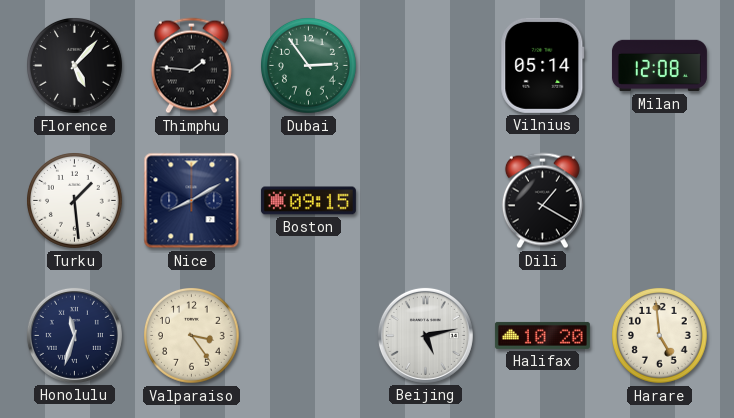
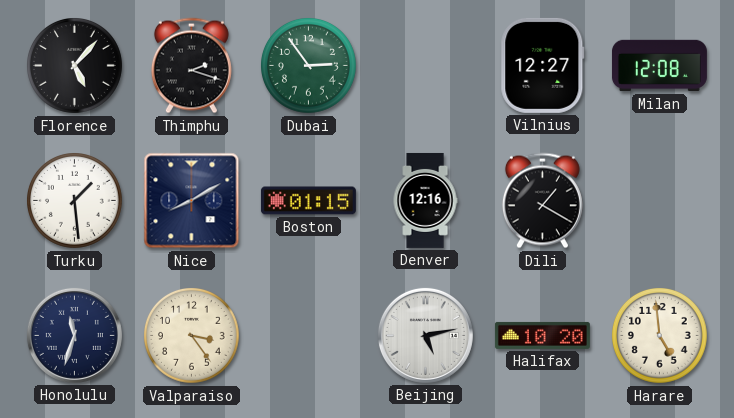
Thimphu: 1:46 -> 2:18
Vilnius: 05:14 -> 12:27
Boston: 09:15 -> 01:15
Denver: none -> 12:16
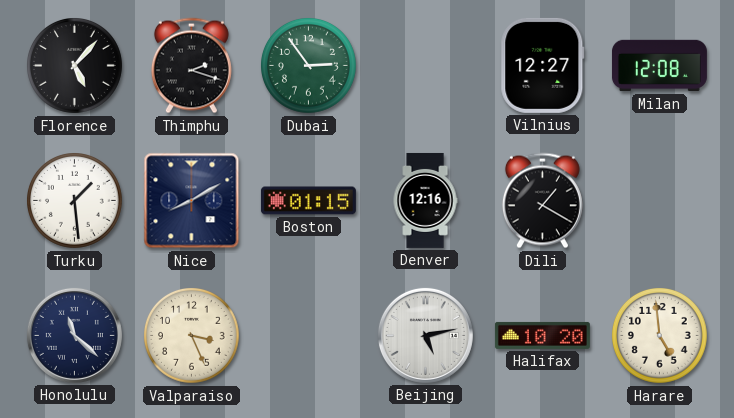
Honolulu: 11:33 -> 11:22
Valparaiso: 3:24 -> 3:26
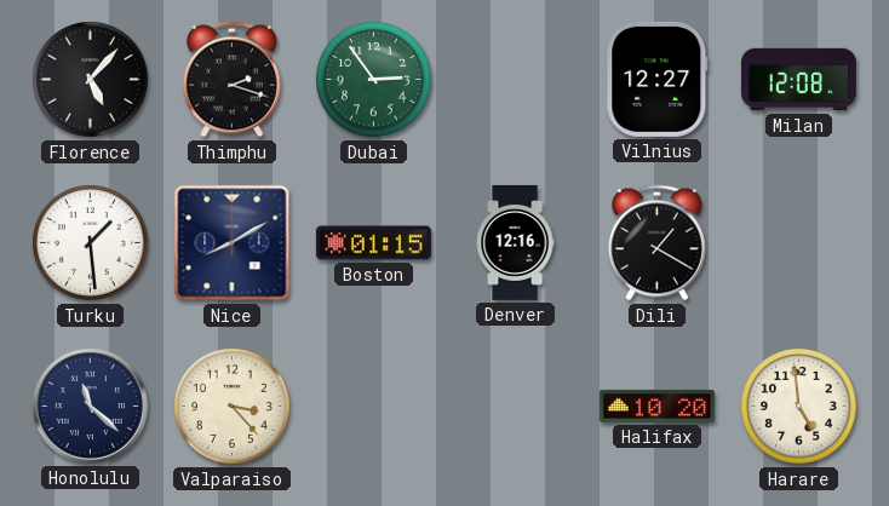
Valparaiso: 3:26 -> 3:23
Beijing: 5:13 -> none
